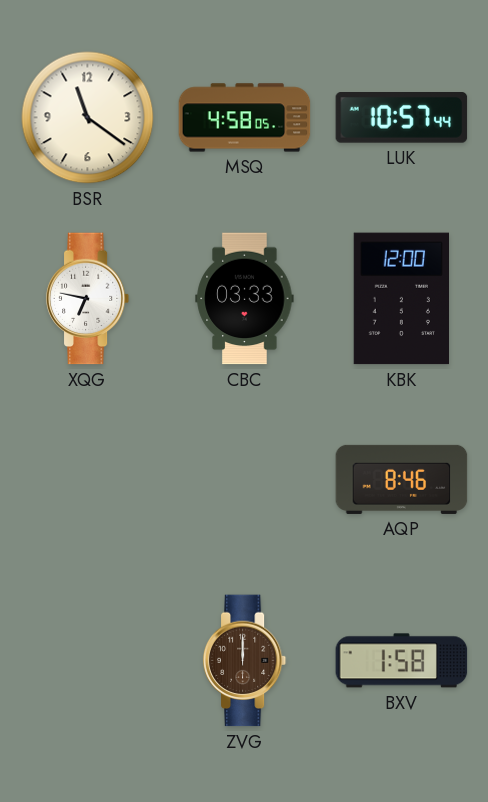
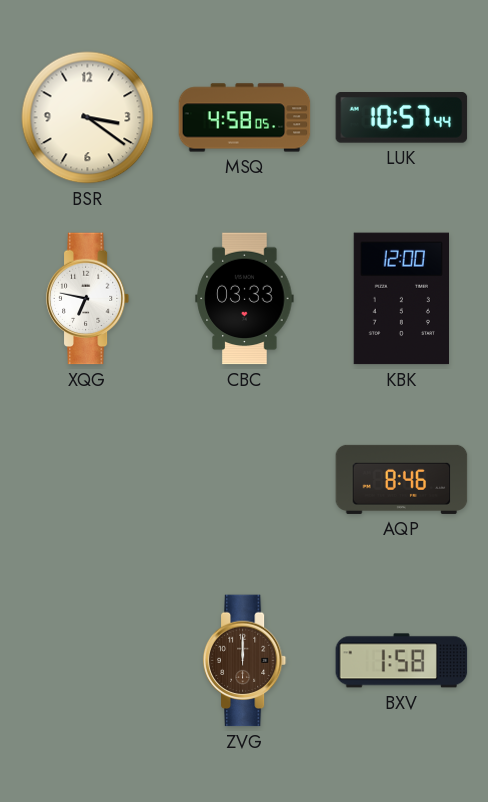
BSR: 11:21 -> 3:21
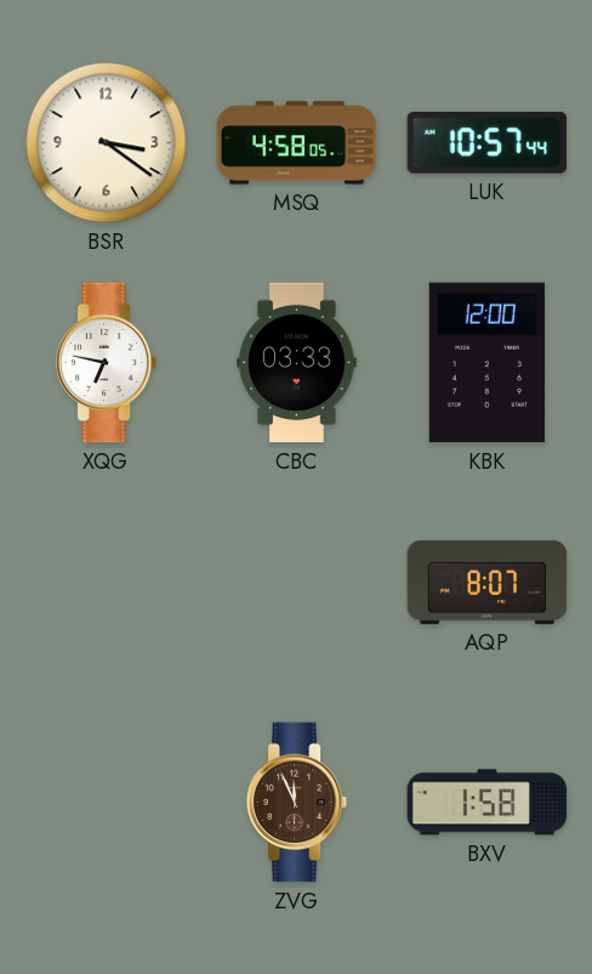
AQP: 8:46 -> 8:07
ZVG: 12:00 -> 11:56
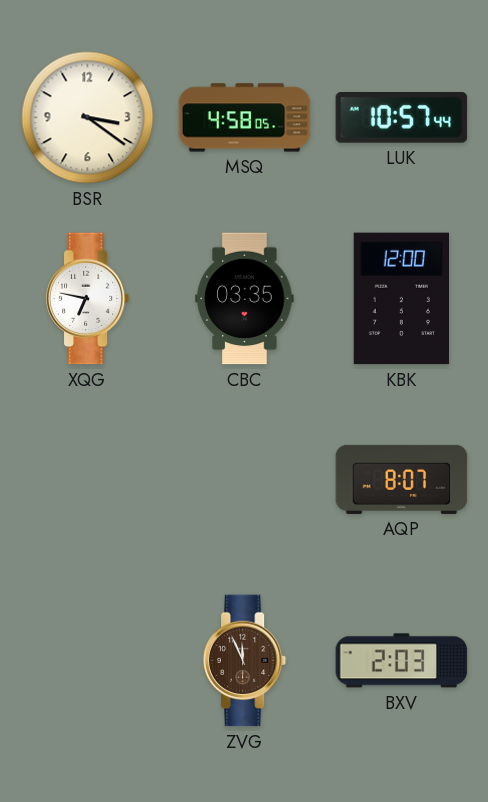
CBC: 03:33 -> 03:35
BXV: 1:58 -> 2:03
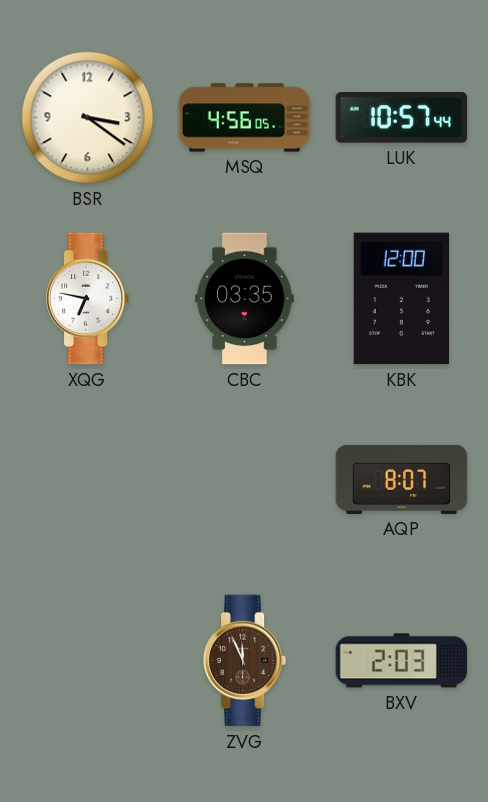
MSQ: 4:58 -> 4:56
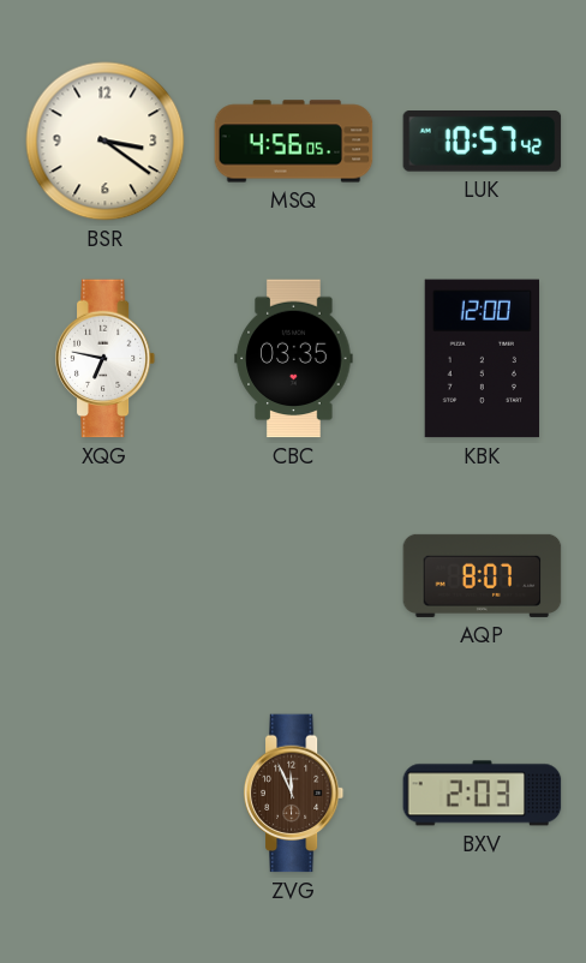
LUK: 10:57:44 -> 10:57:42
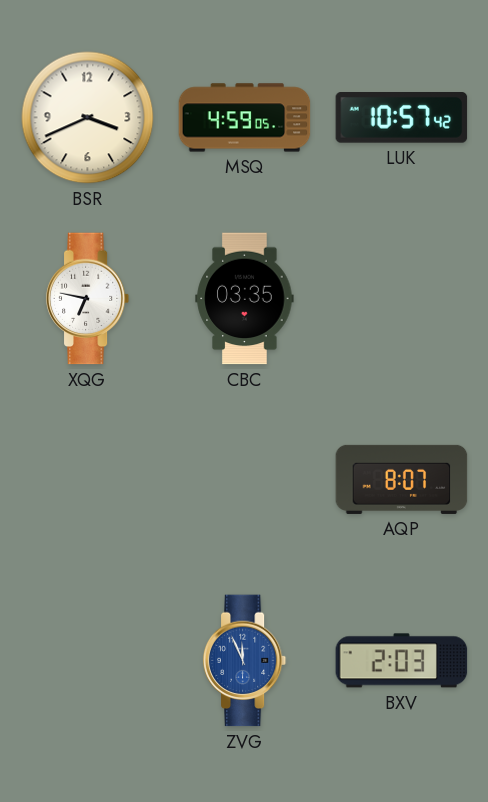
BSR: 3:21 -> 3:41
MSQ: 4:56 -> 4:59
KBK: 12:00 -> none
ZVG dial: brown -> blue
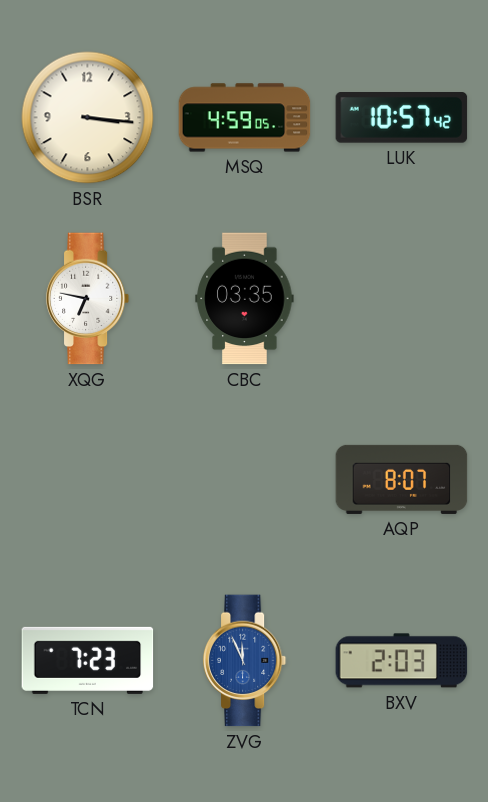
BSR: 3:41 -> 3:16
TCN: none -> 7:23
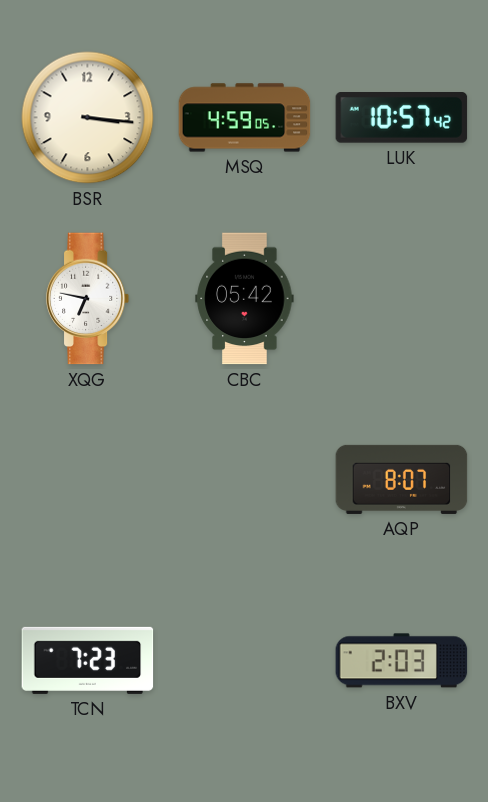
CBC: 03:35 -> 05:42
ZVG: 11:56 -> none
